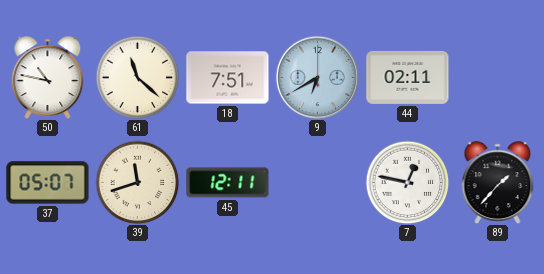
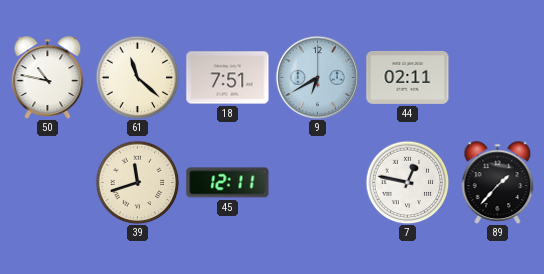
37: 05:07 -> none
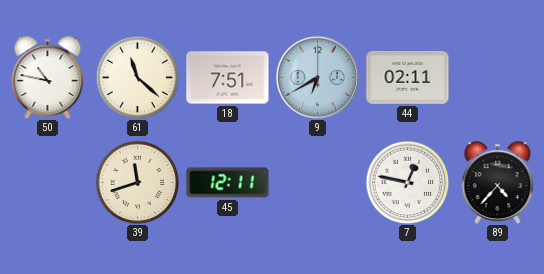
89: 1:37 -> 4:37
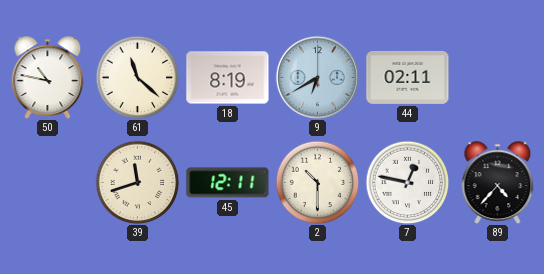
18: 7:51 -> 8:19
2: none -> 10:30
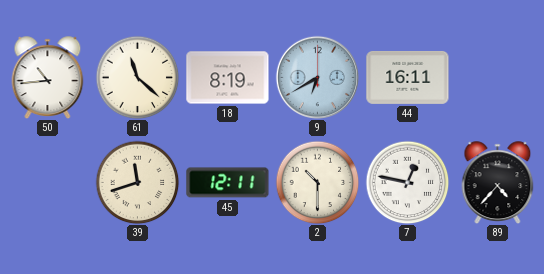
50: 10:47 -> 10:44
44: 02:11 -> 16:11
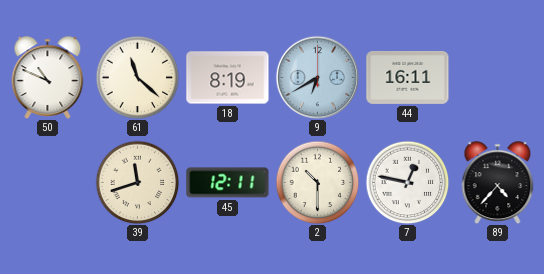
50: 10:44 -> 10:49
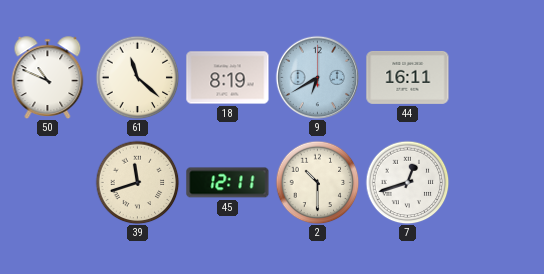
7: 12:47 -> 12:42
89: 4:37 -> none
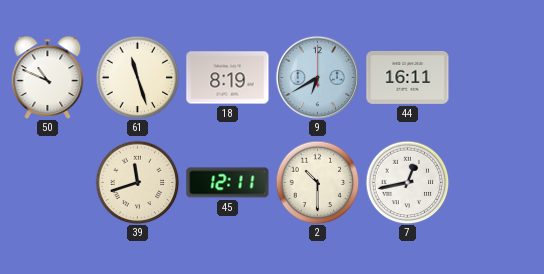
61: 11:22 -> 11:27
7: 12:42 -> 12:43
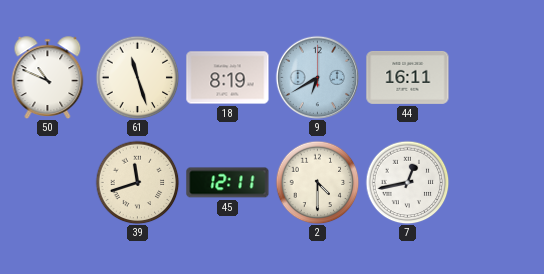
2: 10:30 -> 4:30
